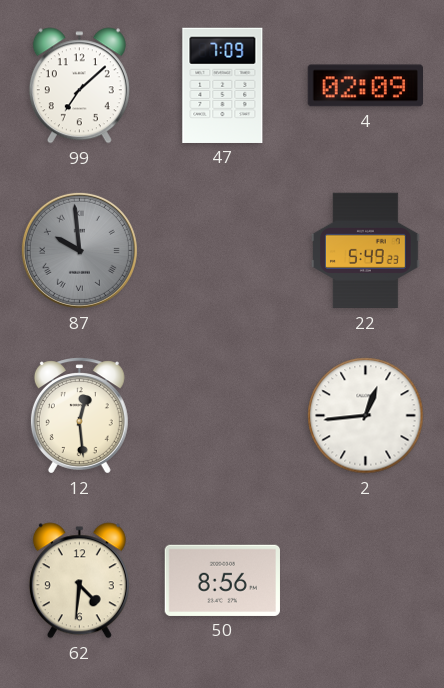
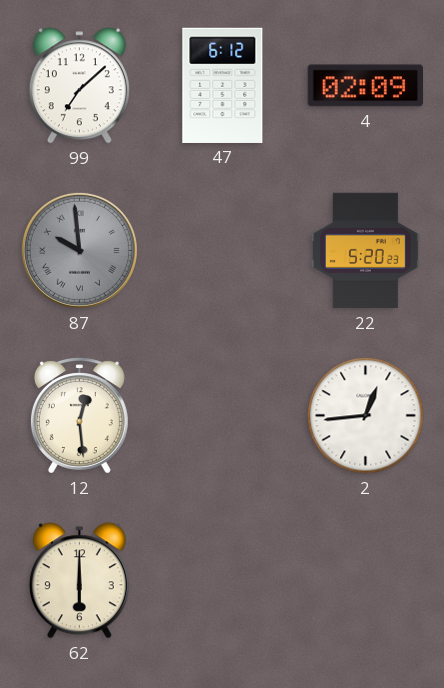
47: 7:09 -> 6:12
22: 5:49 -> 5:20
62: 4:31 -> 6:00
50: 8:56 -> none
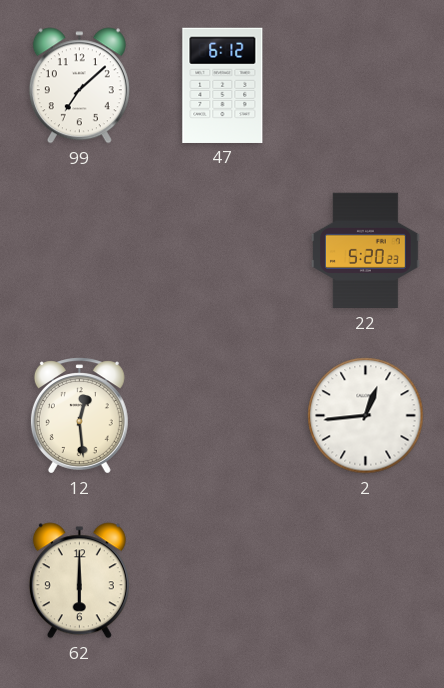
4: 02:09 -> none
87: 9:59 -> none
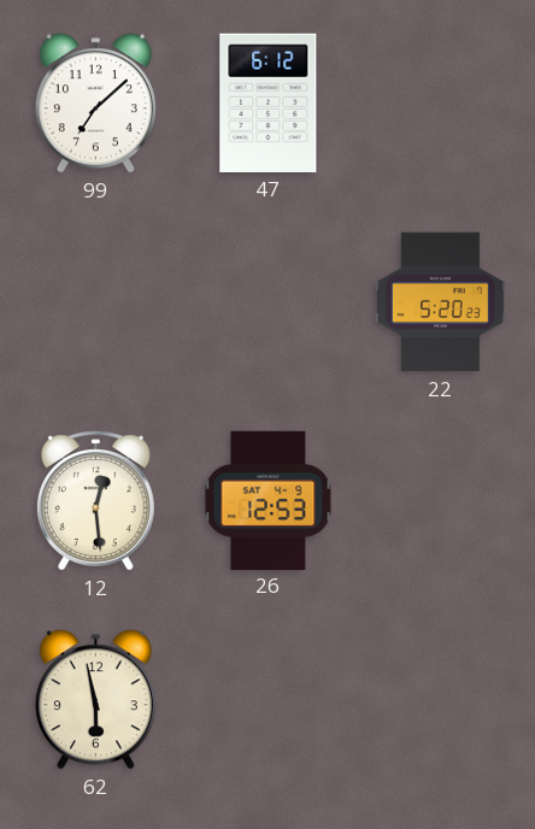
26: none -> 12:53
2: 12:44 -> none
62: 6:00 -> 5:58
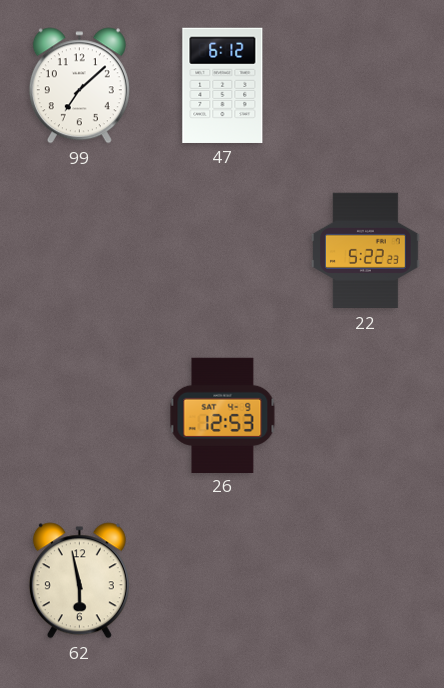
22: 5:20 -> 5:22
12: 12:29 -> none
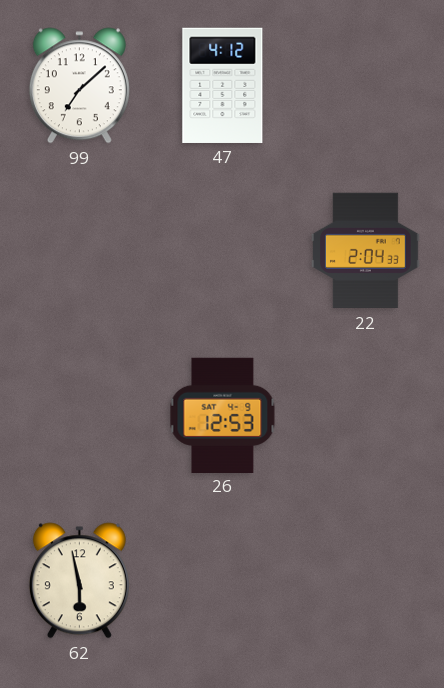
47: 6:12 -> 4:12
22: 5:22 -> 2:04
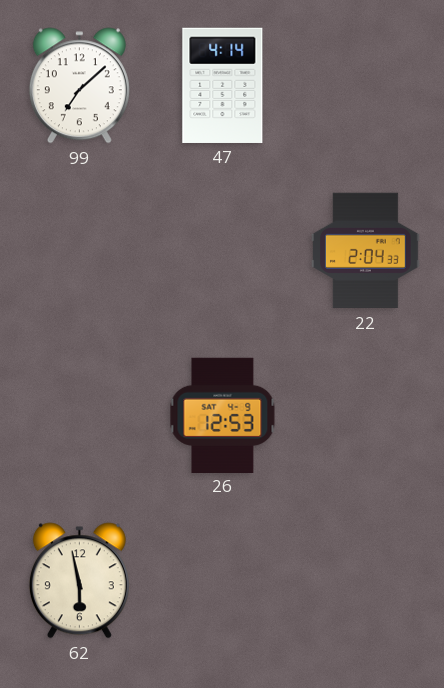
47: 4:12 -> 4:14
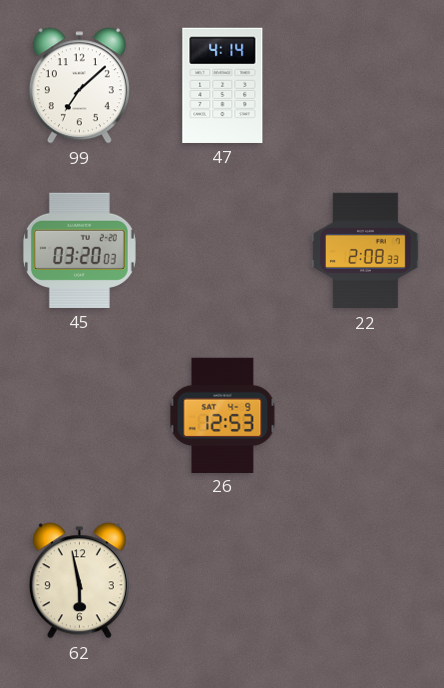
45: none -> 03:20
22: 2:04 -> 2:08
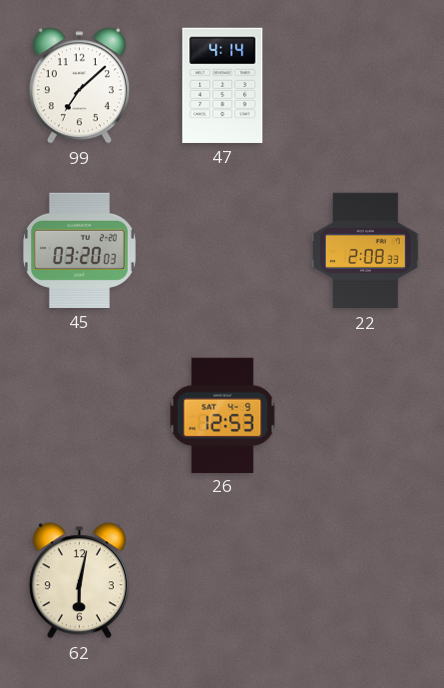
62: 5:58 -> 6:02
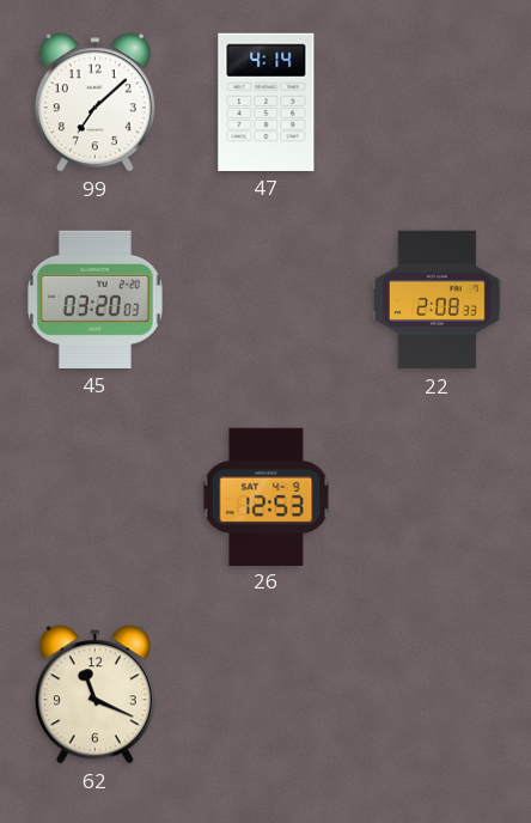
62: 6:02 -> 11:19
